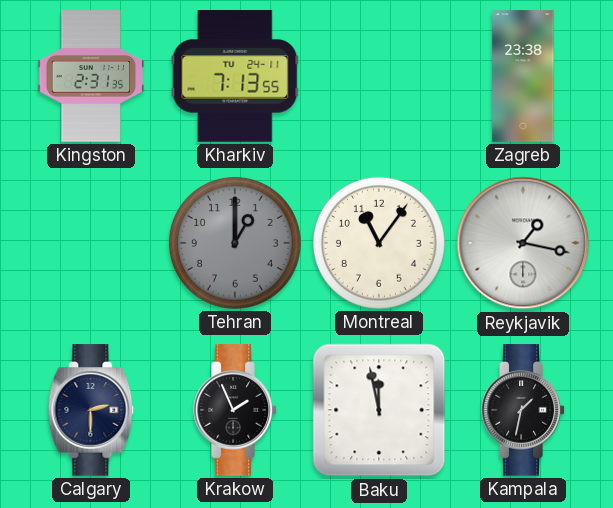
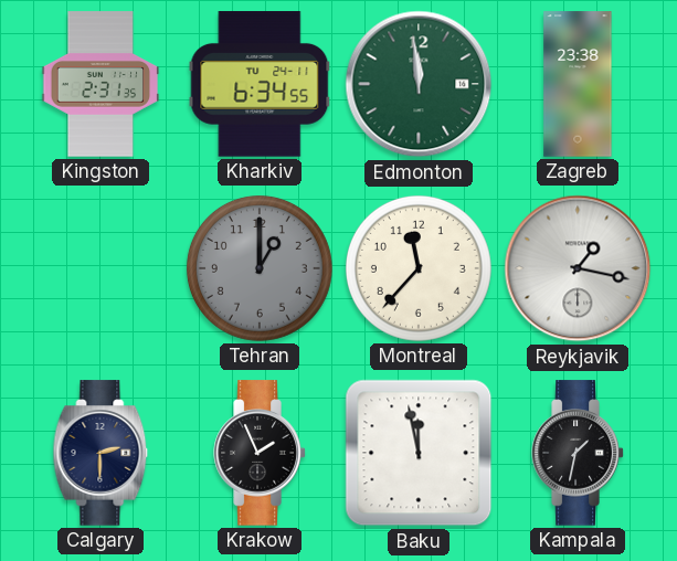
Kharkiv: 7:13 -> 6:34
Edmonton: none -> 11:59
Montreal: 11:06 -> 11:37
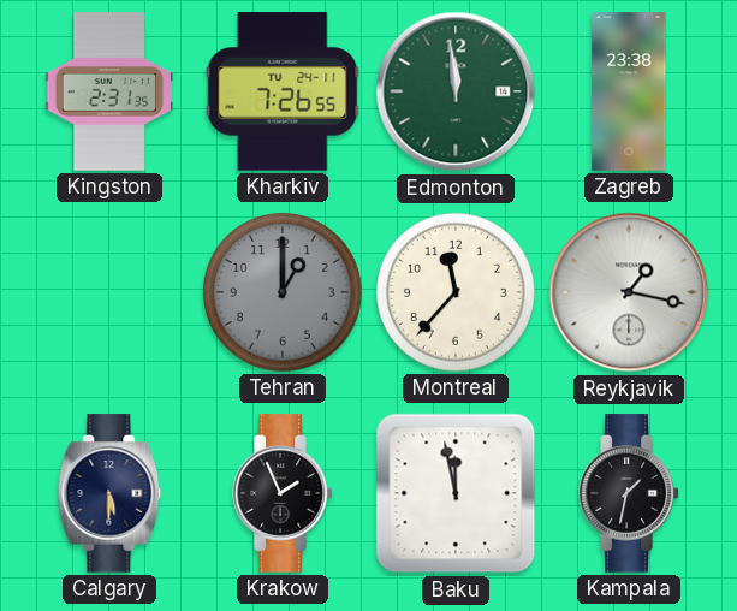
Kharkiv: 6:34 -> 7:26
Calgary: 2:30 -> 5:30
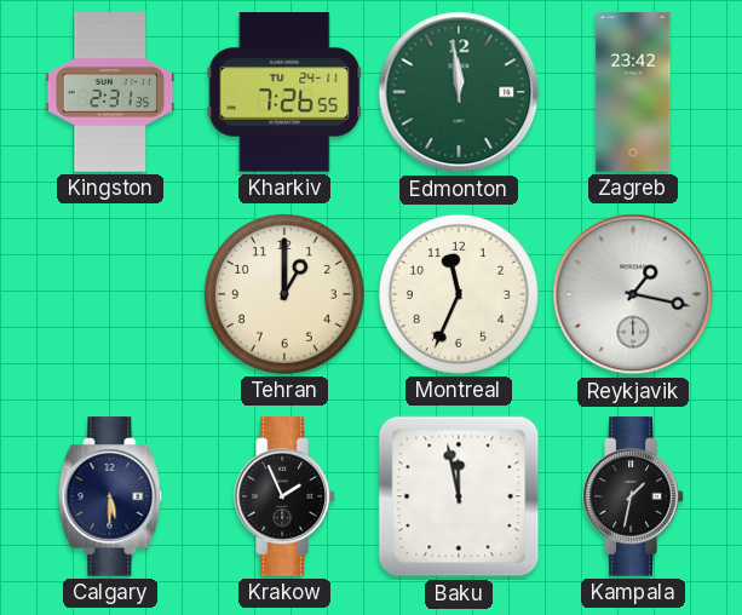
Zagreb: 23:38 -> 23:42
Tehran dial: grey -> cream
Montreal: 11:37 -> 11:34
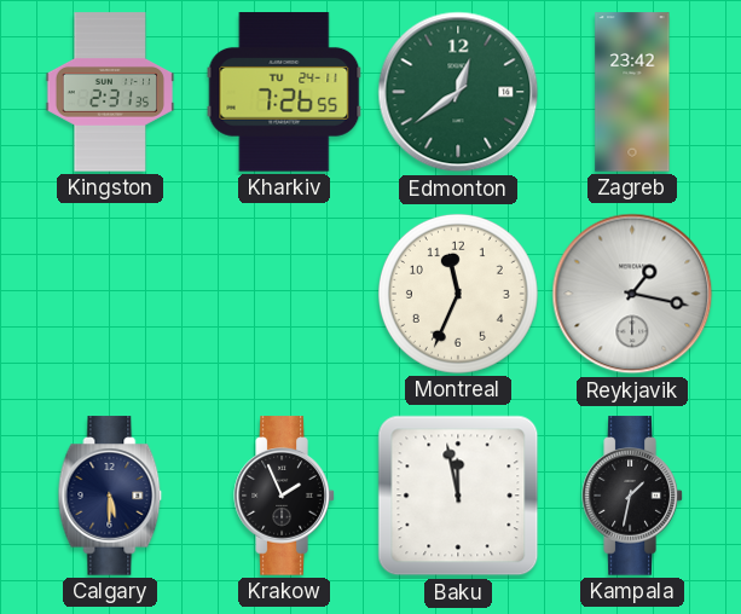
Edmonton: 11:59 -> 12:39
Tehran: 1:00 -> none
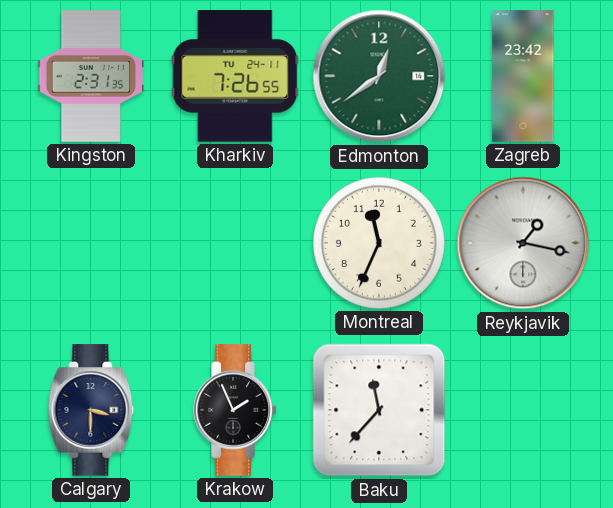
Calgary: 5:30 -> 3:30
Baku: 11:58 -> 11:37
Kampala: 1:32 -> none
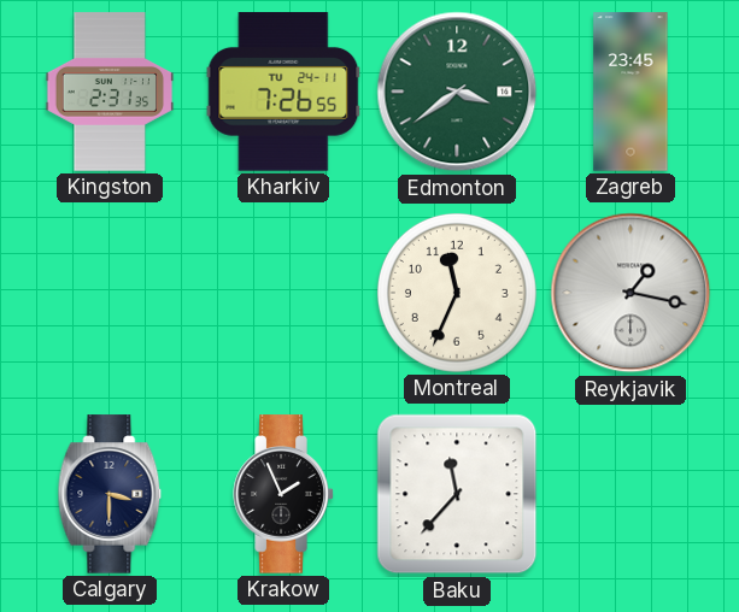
Edmonton: 12:39 -> 3:39
Zagreb: 23:42 -> 23:45
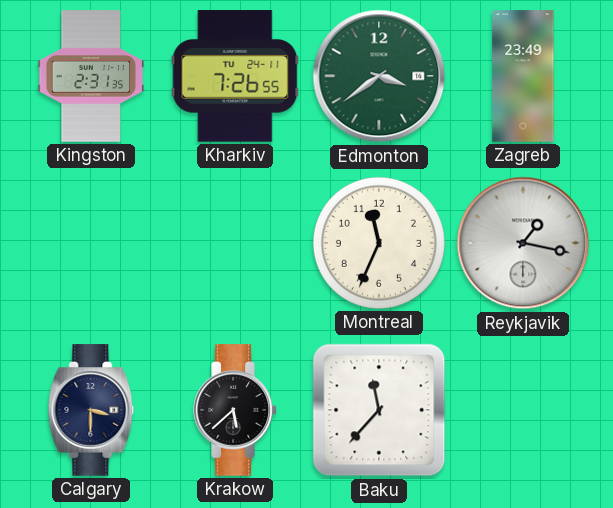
Zagreb: 23:45 -> 23:49
Krakow: 1:56 -> 5:38
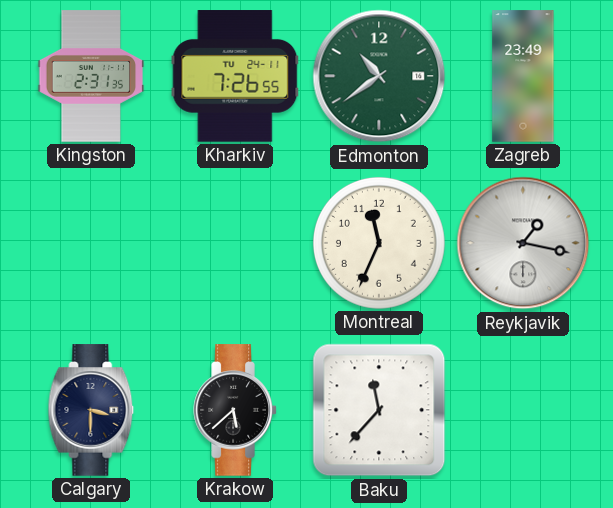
Edmonton: 3:39 -> 10:39
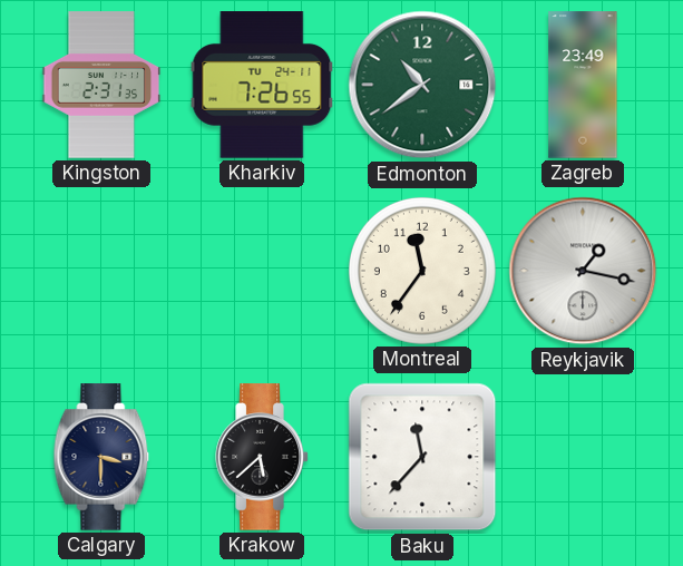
Montreal: 11:34 -> 11:36
